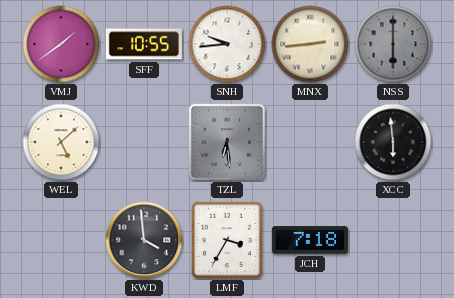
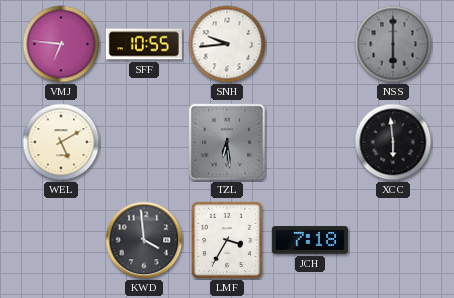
VMJ: 1:39 -> 6:46
MNX: 2:44 -> none
WEL: 5:08 -> 5:10
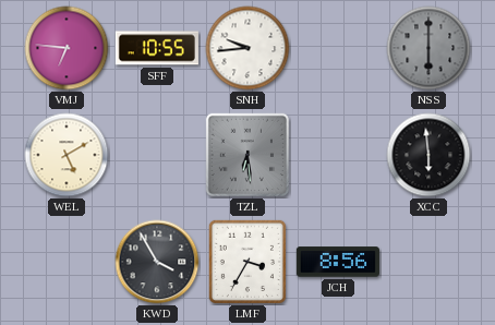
KWD: 3:59 -> 3:55
JCH: 7:18 -> 8:56
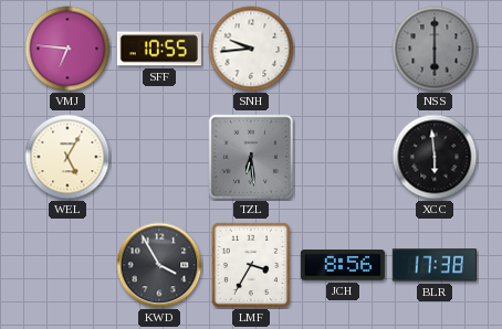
WEL: 5:10 -> 5:05
BLR: none -> 17:38
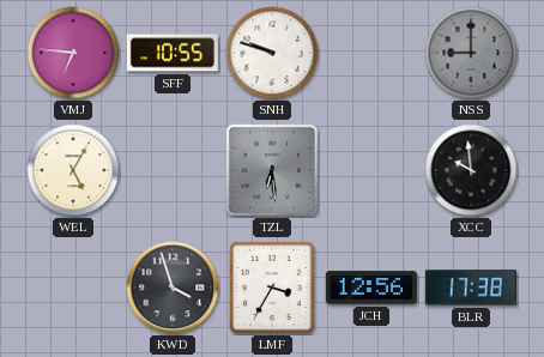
SNH: 9:44 -> 9:48
NSS: 6:00 -> 9:00
XCC: 5:59 -> 9:59
KWD: 3:55 -> 3:57
JCH: 8:56 -> 12:56
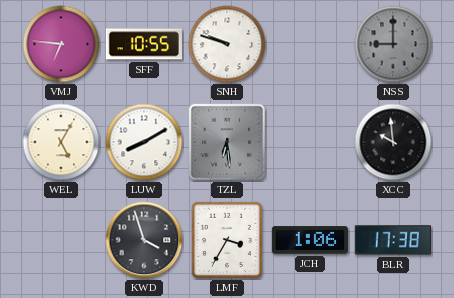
LUW: none -> 8:10
JCH: 12:56 -> 1:06
